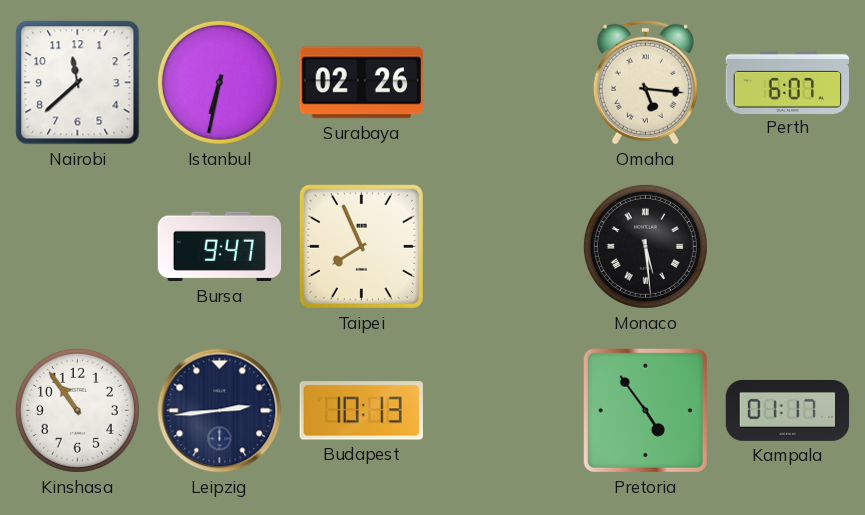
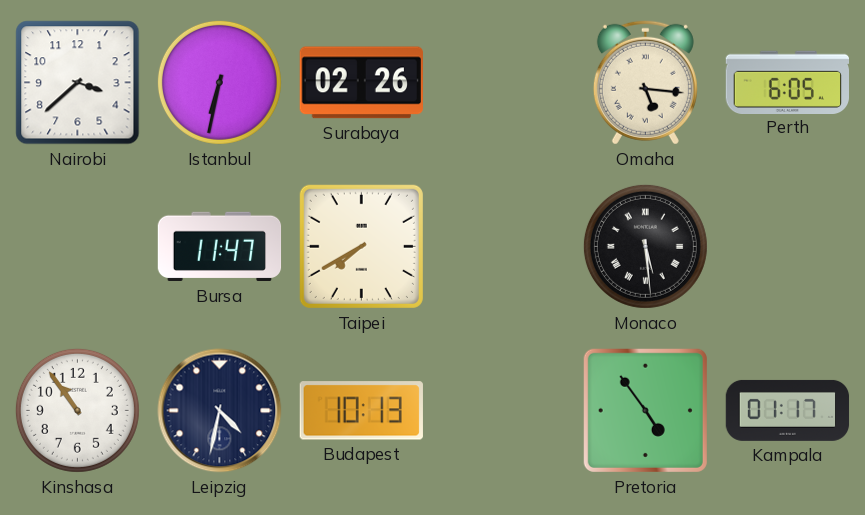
Nairobi: 11:38 -> 3:38
Perth: 6:07 -> 6:05
Bursa: 9:47 -> 11:47
Taipei: 7:56 -> 7:40
Leipzig: 2:44 -> 4:32
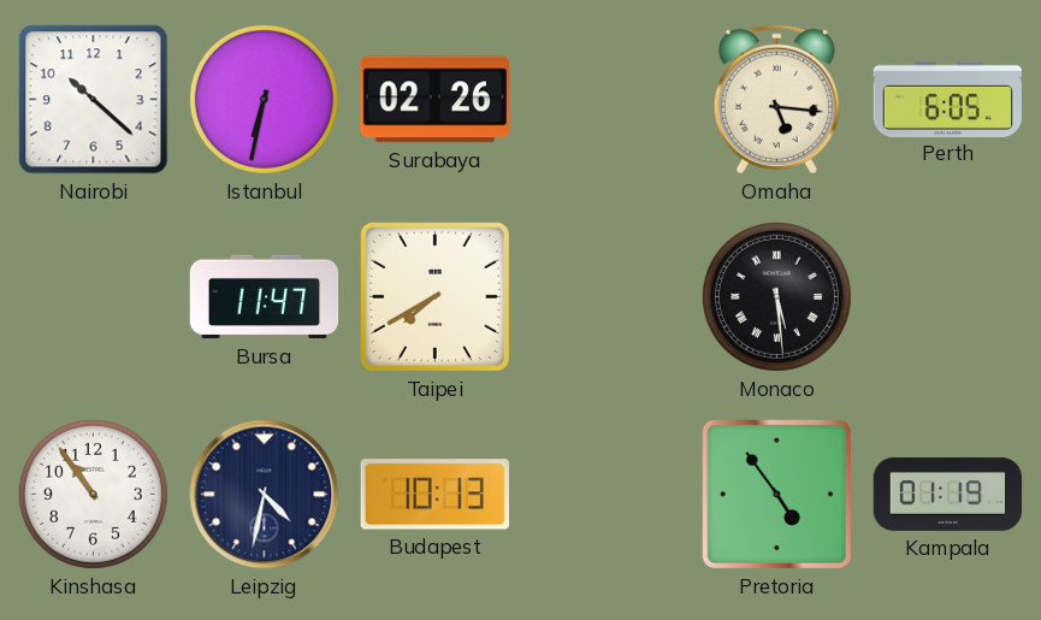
Nairobi: 3:38 -> 10:22
Kampala: 01:17 -> 01:19
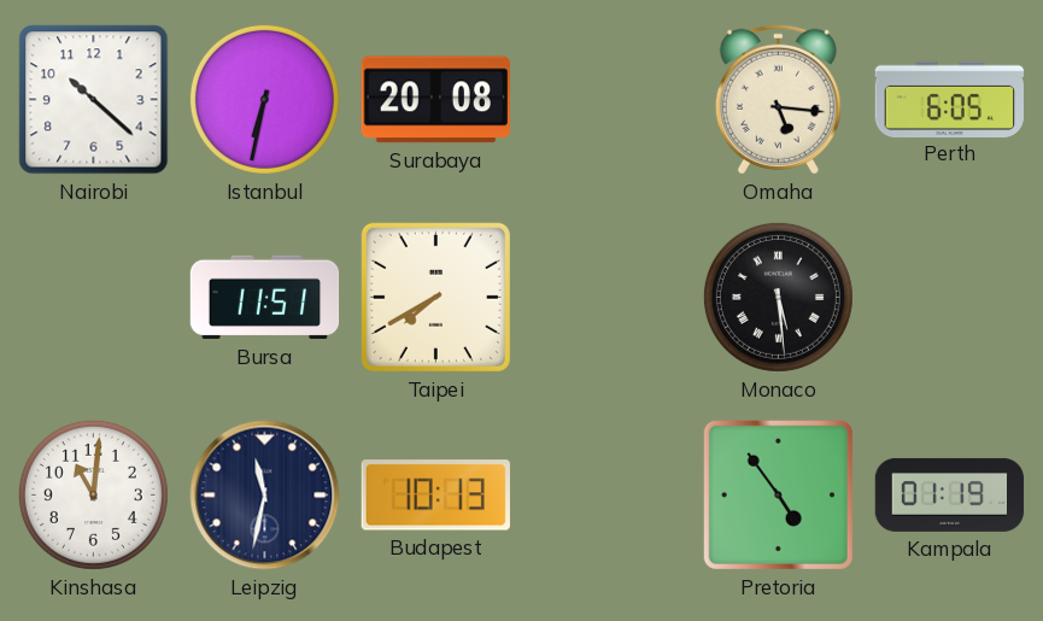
Surabaya: 02:26 -> 20:08
Bursa: 11:47 -> 11:51
Kinshasa: 10:54 -> 11:01
Leipzig: 4:32 -> 11:32
